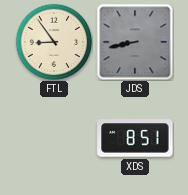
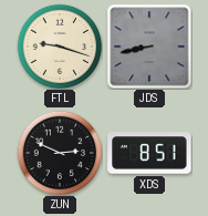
FTL: 8:54 -> 9:18
ZUN: none -> 2:49
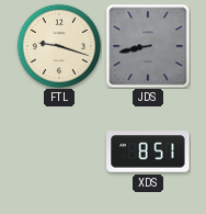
ZUN: 2:49 -> none
